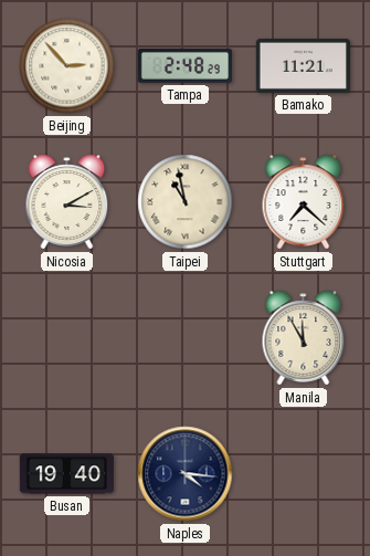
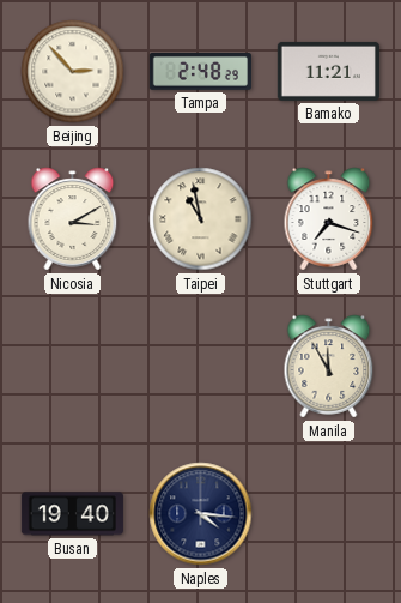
Stuttgart: 7:22 -> 7:18
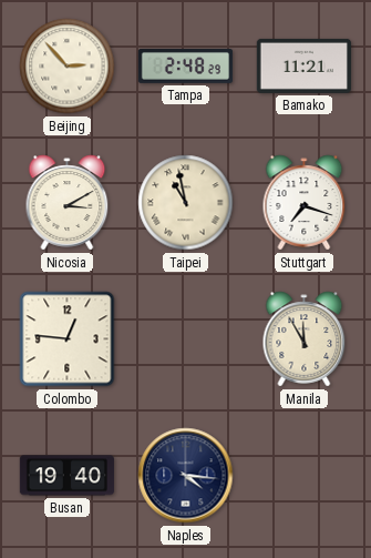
Colombo: none -> 12:46
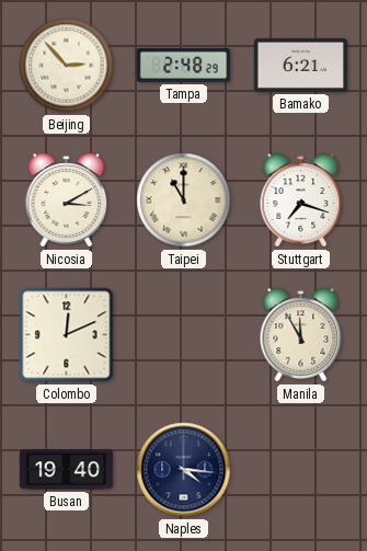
Bamako: 11:21 -> 6:21
Taipei: 10:58 -> 11:00
Colombo: 12:46 -> 12:11
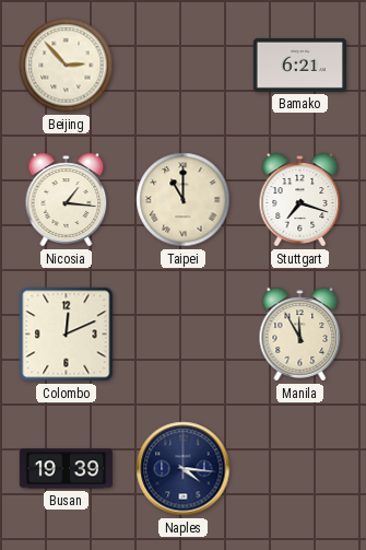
Tampa: 2:48 -> none
Nicosia: 3:10 -> 1:16
Busan: 19:40 -> 19:39
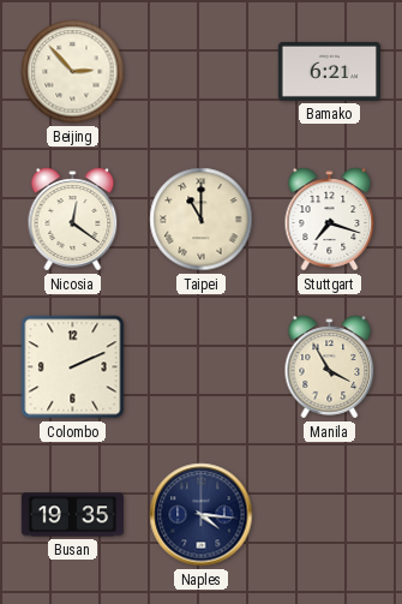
Nicosia: 1:16 -> 12:21
Colombo: 12:11 -> 2:11
Manila: 11:55 -> 3:55
Busan: 19:39 -> 19:35
